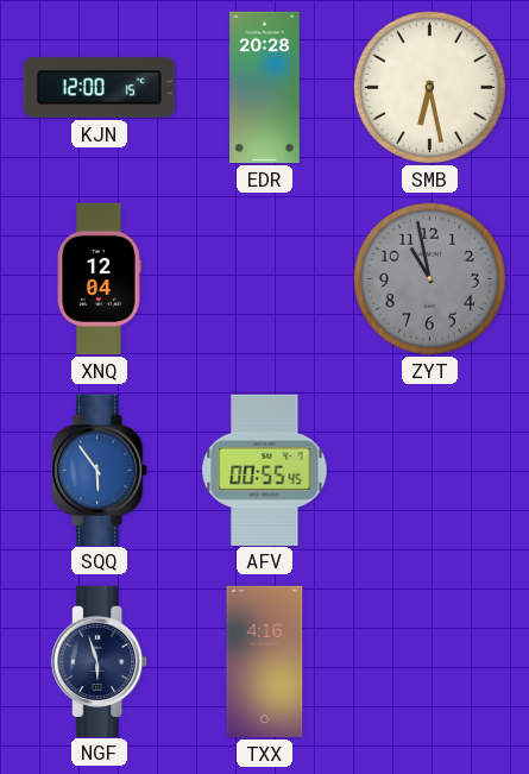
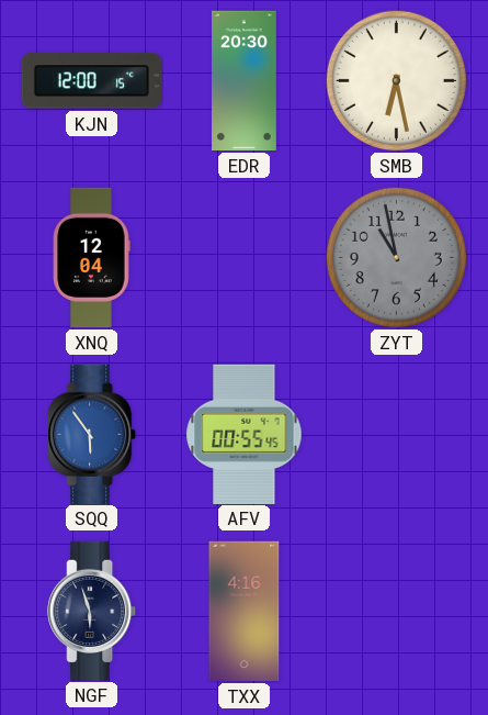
EDR: 20:28 -> 20:30
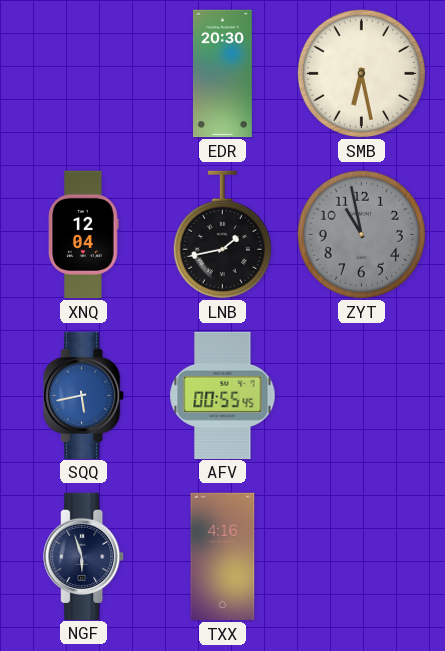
KJN: 12:00 -> none
LNB: none -> 1:43
SQQ: 5:54 -> 5:43
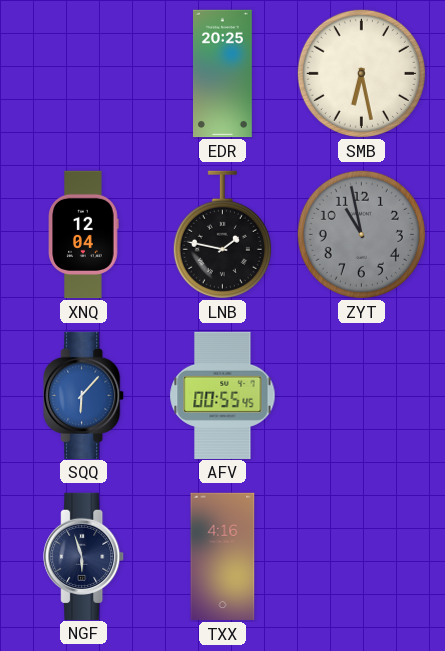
EDR: 20:30 -> 20:25
LNB: 1:43 -> 1:47
SQQ: 5:43 -> 6:07
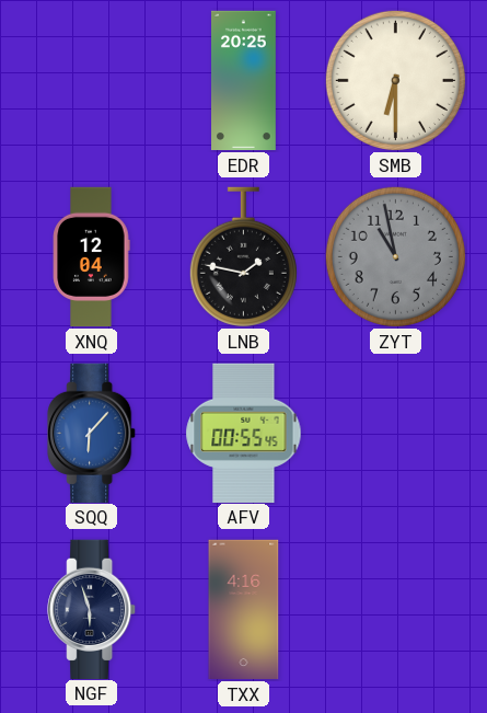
SMB: 6:28 -> 6:30
